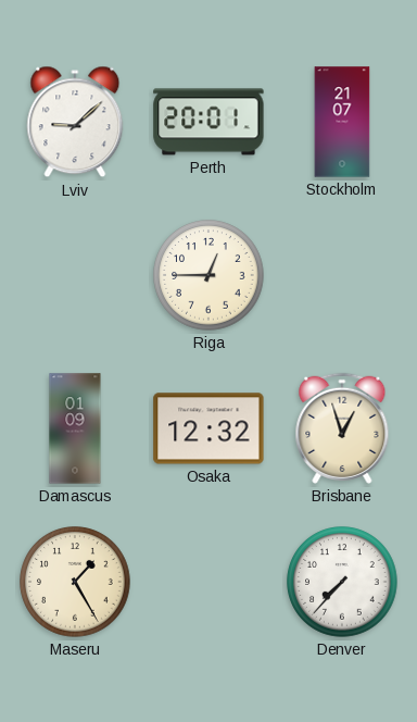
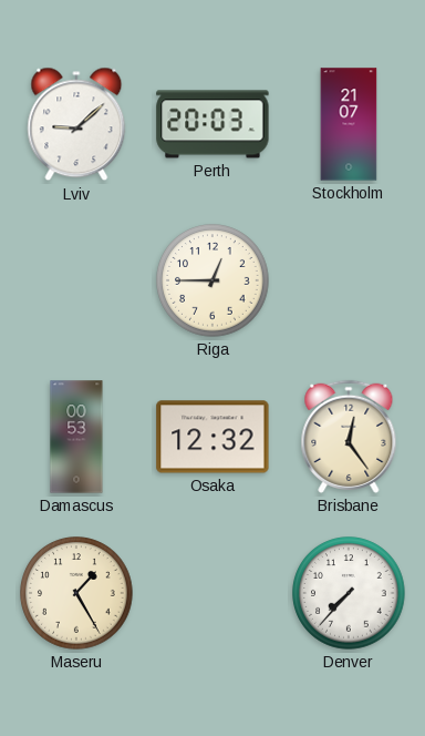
Perth: 20:01 -> 20:03
Damascus: 01:09 -> 00:53
Brisbane: 12:57 -> 12:24
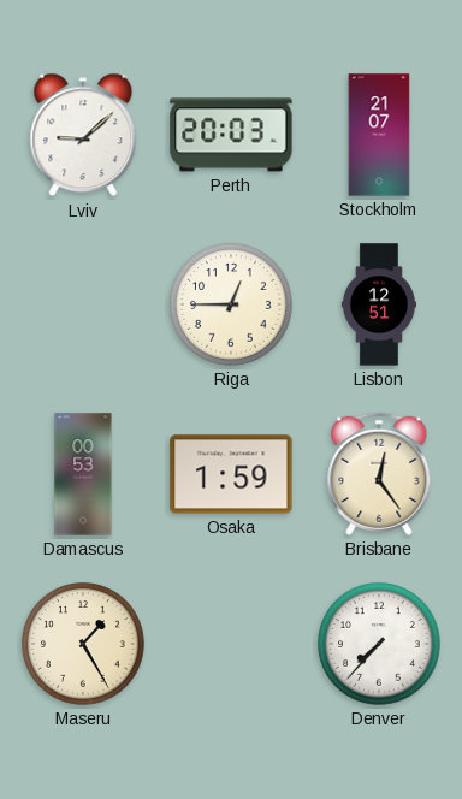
Lisbon: none -> 12:51
Osaka: 12:32 -> 1:59
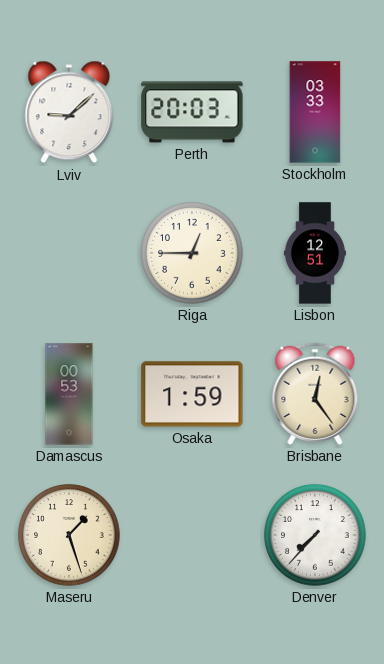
Stockholm: 21:07 -> 03:33
Maseru: 1:25 -> 1:27
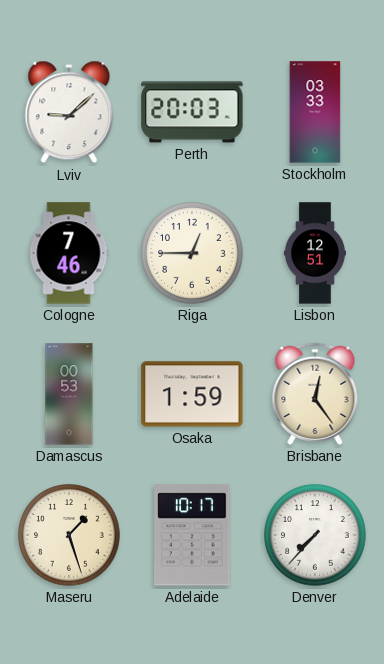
Cologne: none -> 7:46
Adelaide: none -> 10:17
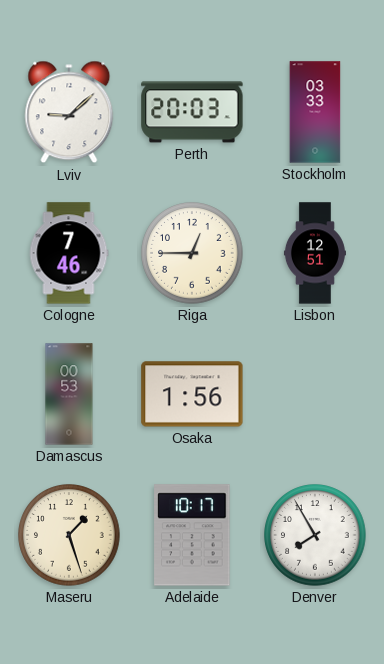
Osaka: 1:59 -> 1:56
Brisbane: 12:24 -> none
Denver: 7:37 -> 7:55
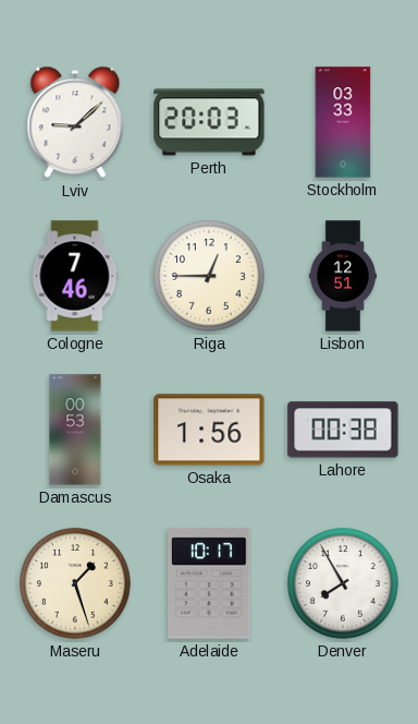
Lahore: none -> 00:38
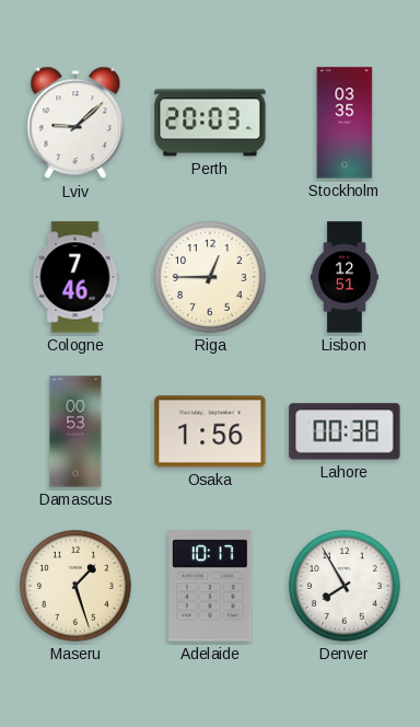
Stockholm: 03:33 -> 03:35
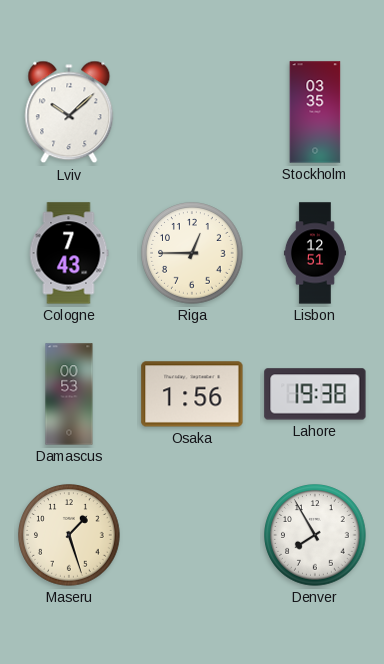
Lviv: 9:08 -> 10:08
Perth: 20:03 -> none
Cologne: 7:46 -> 7:43
Lahore: 00:38 -> 19:38
Adelaide: 10:17 -> none
